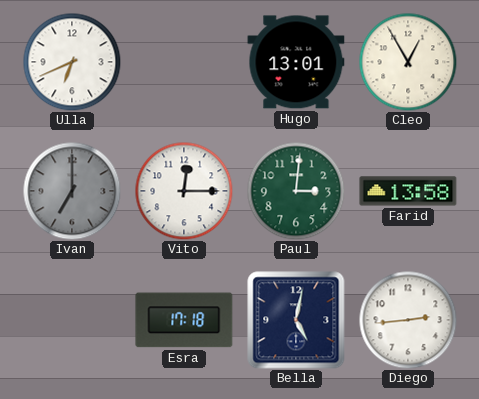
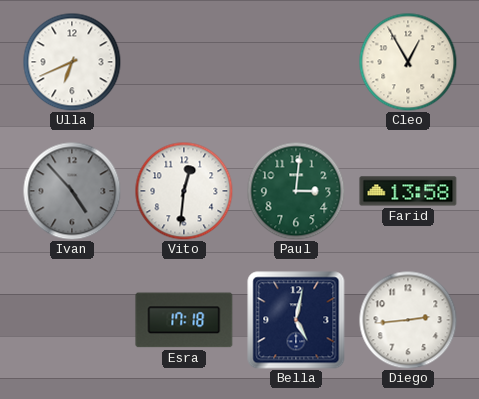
Hugo: 13:01 -> none
Ivan: 7:00 -> 4:53
Vito: 12:15 -> 12:31
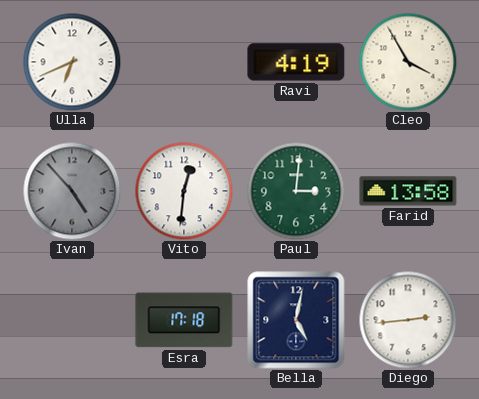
Ravi: none -> 4:19
Cleo: 12:55 -> 3:55
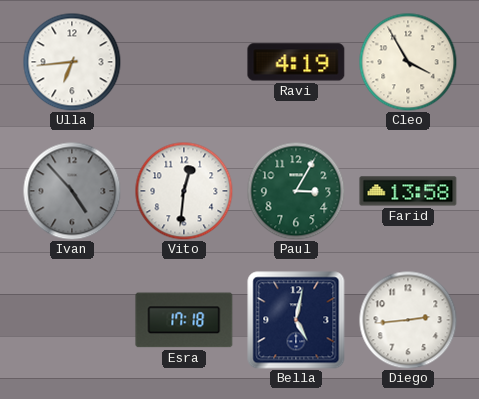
Ulla: 6:41 -> 6:44
Paul: 3:01 -> 3:05
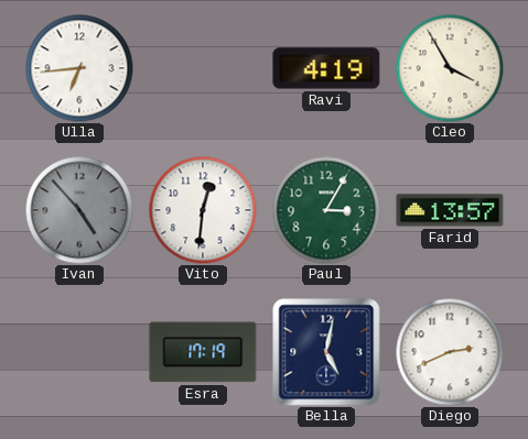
Farid: 13:58 -> 13:57
Esra: 17:18 -> 17:19
Diego: 2:44 -> 2:41
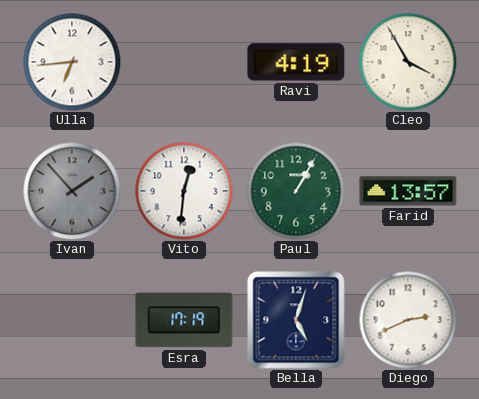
Ivan: 4:53 -> 1:53
Paul: 3:05 -> 1:05
Bella: 5:02 -> 5:03
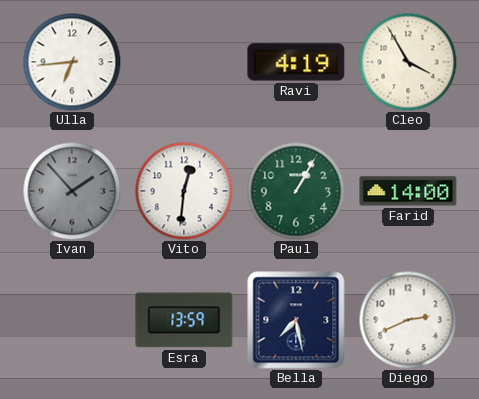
Farid: 13:57 -> 14:00
Esra: 17:19 -> 13:59
Bella: 5:03 -> 7:28
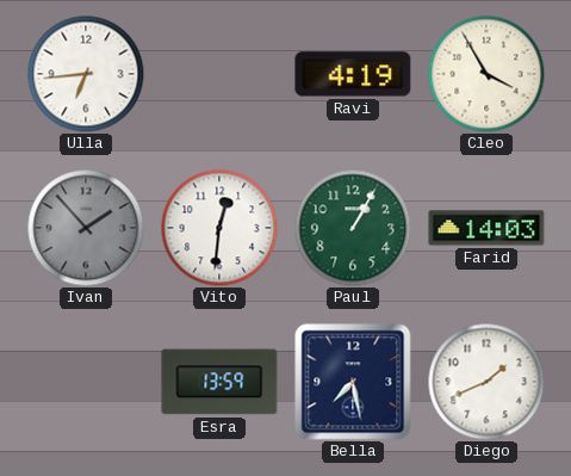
Farid: 14:00 -> 14:03
Diego: 2:41 -> 1:41
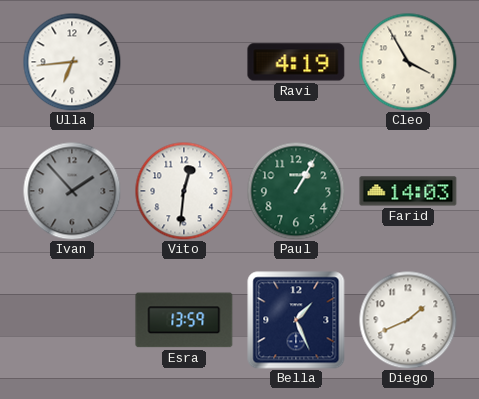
Bella: 7:28 -> 1:26
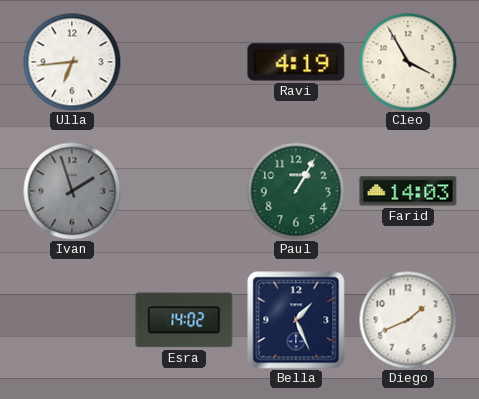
Ivan: 1:53 -> 1:57
Vito: 12:31 -> none
Esra: 13:59 -> 14:02
